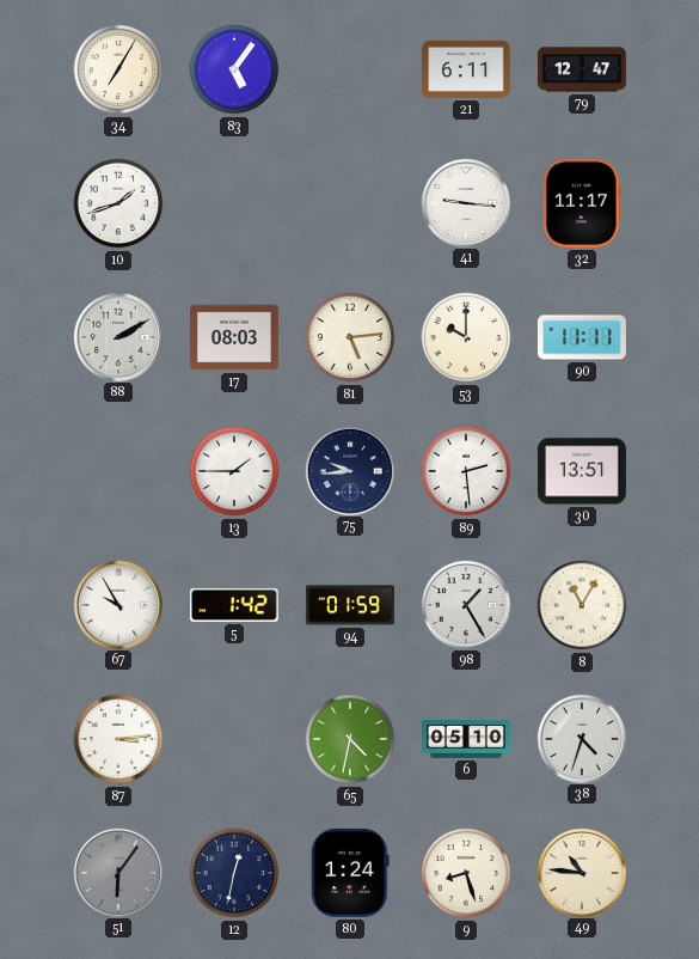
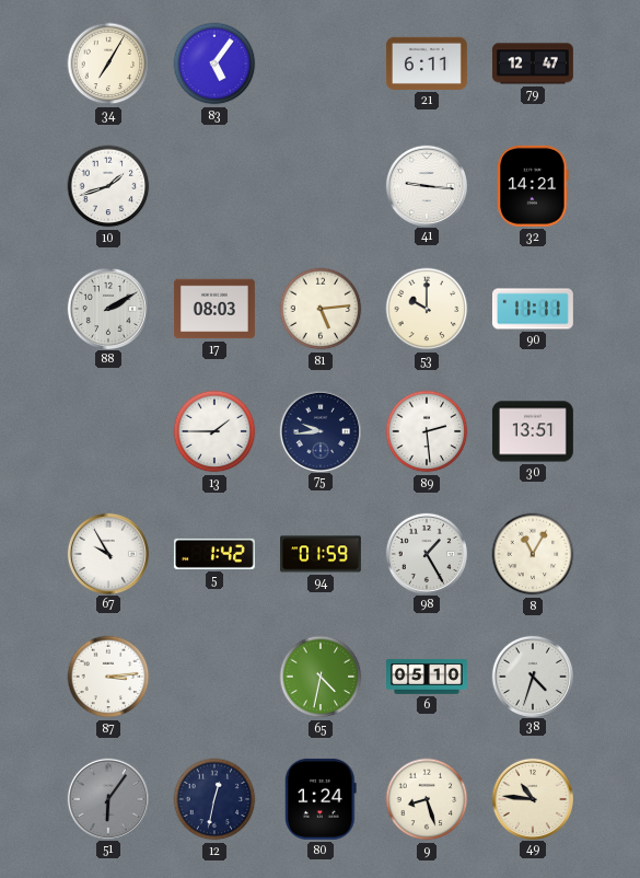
32: 11:17 -> 14:21
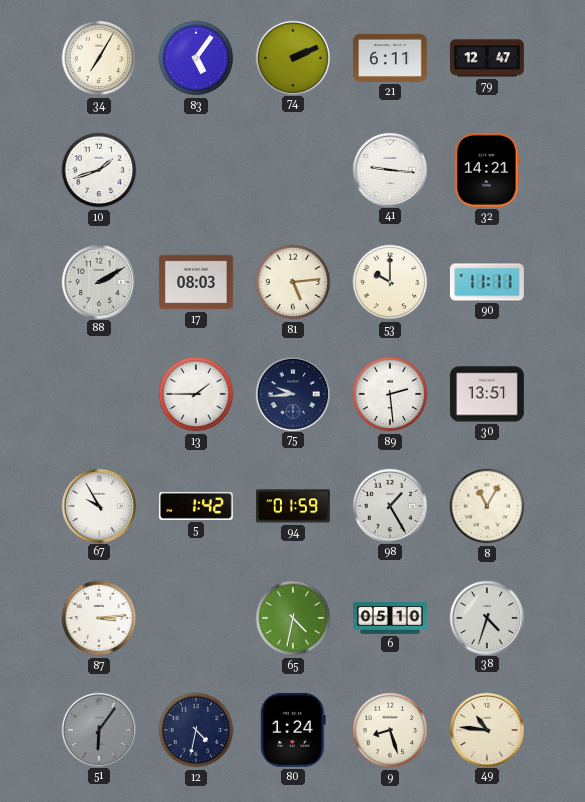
74: none -> 2:11
12: 12:32 -> 4:32
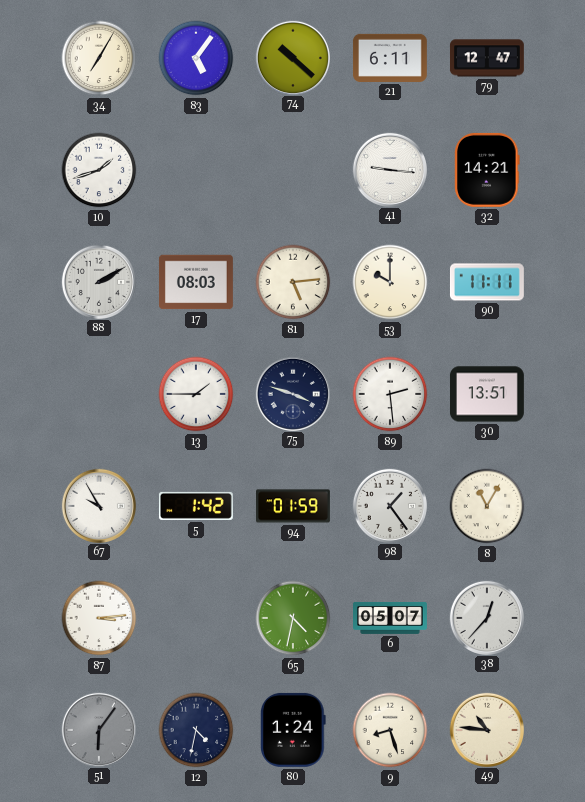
74: 2:11 -> 10:22
75: 9:44 -> 3:48
98: 1:25 -> 1:24
6: 05:10 -> 05:07
38: 4:33 -> 12:37
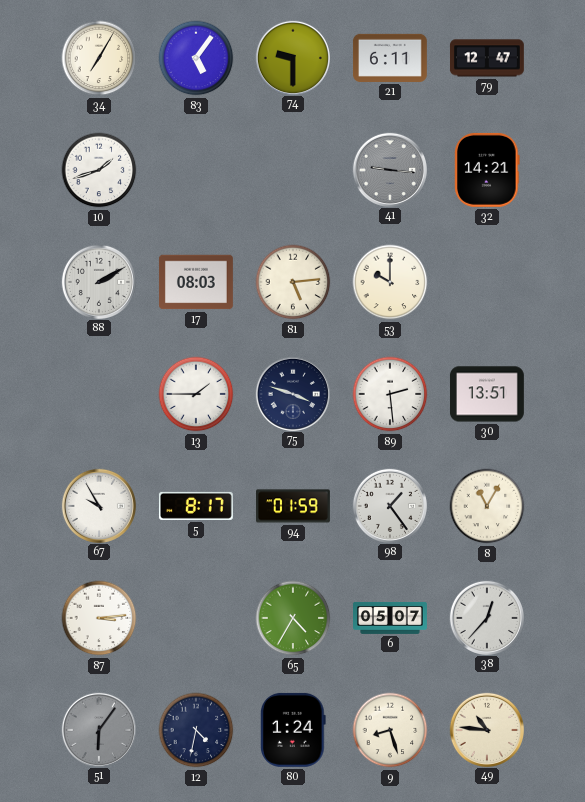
74: 10:22 -> 9:30
41 dial: white -> grey
90: 11:11 -> none
5: 1:42 -> 8:17
65: 4:32 -> 4:35
